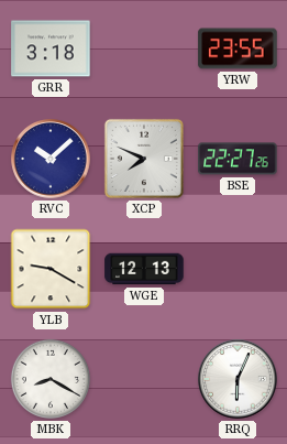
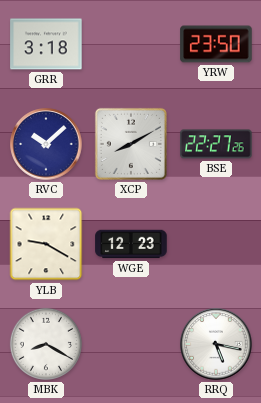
YRW: 23:55 -> 23:50
XCP: 7:49 -> 8:10
WGE: 12:13 -> 12:23
RRQ: 6:04 -> 5:17
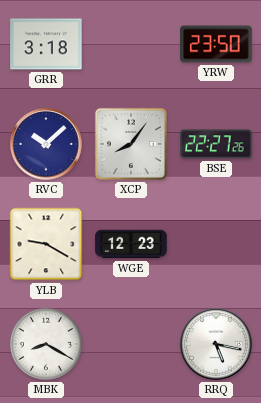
XCP: 8:10 -> 8:06
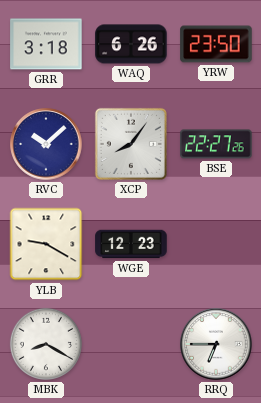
WAQ: none -> 6:26
RRQ: 5:17 -> 6:45
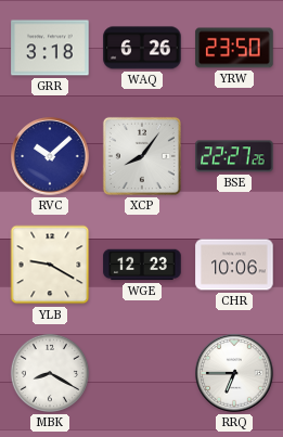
CHR: none -> 10:06
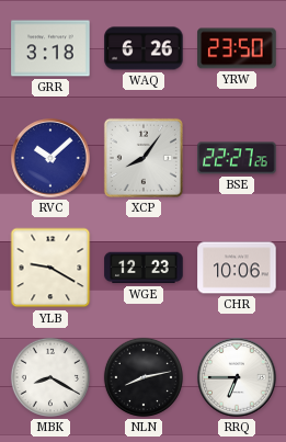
NLN: none -> 8:13
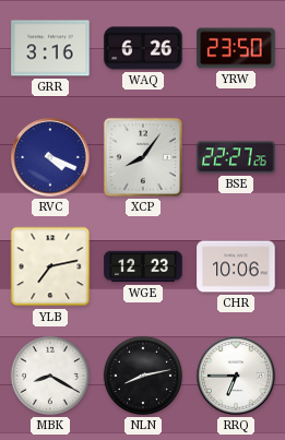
GRR: 3:18 -> 3:16
RVC: 10:08 -> 4:19
YLB: 9:20 -> 7:13
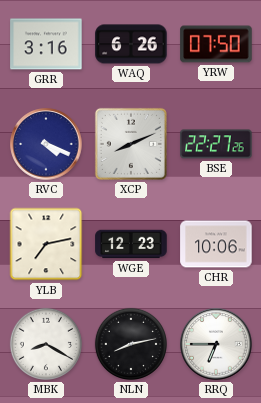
YRW: 23:50 -> 07:50
XCP: 8:06 -> 8:11
